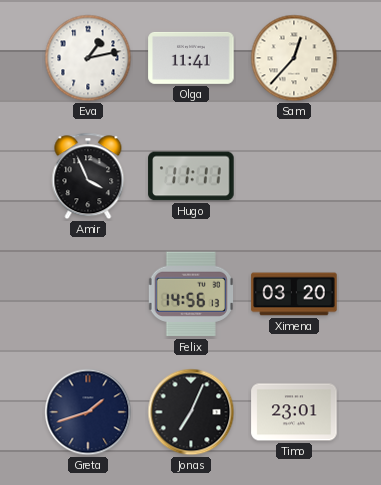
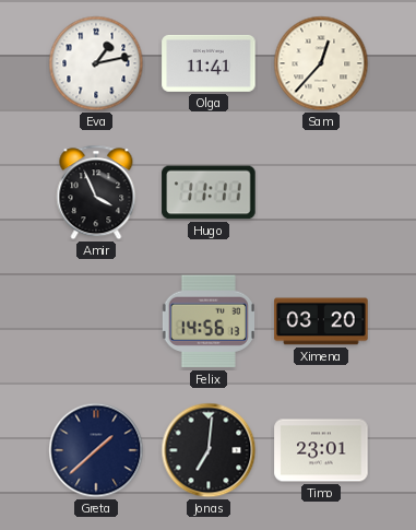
Greta: 1:42 -> 1:38
Jonas: 7:04 -> 7:01
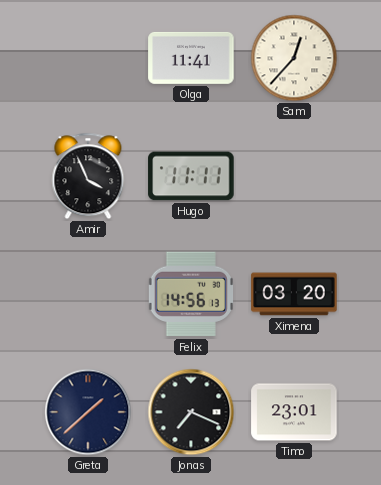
Eva: 1:13 -> none
Jonas: 7:01 -> 7:19
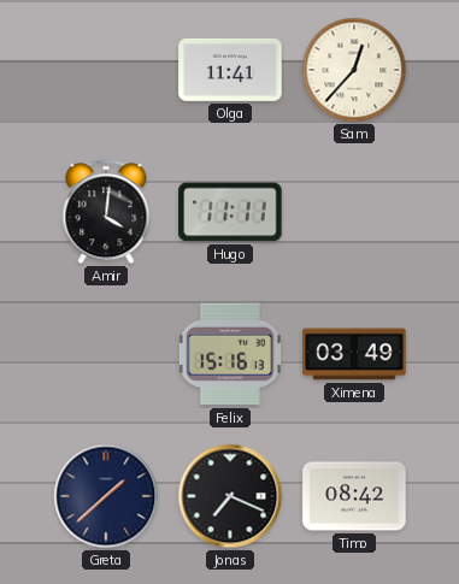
Amir: 3:56 -> 4:01
Felix: 14:56 -> 15:16
Ximena: 03:20 -> 03:49
Timo: 23:01 -> 08:42
